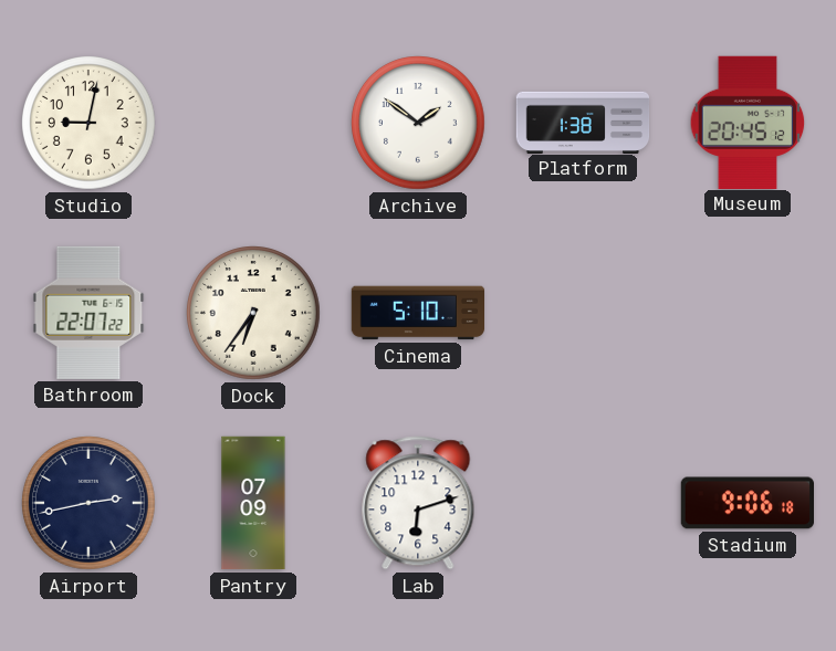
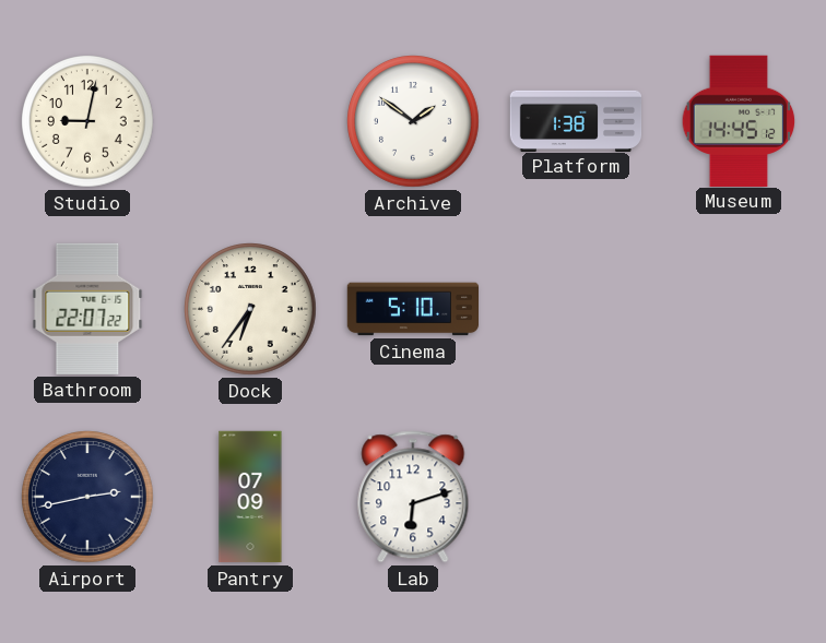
Museum: 20:45 -> 14:45
Stadium: 9:06 -> none
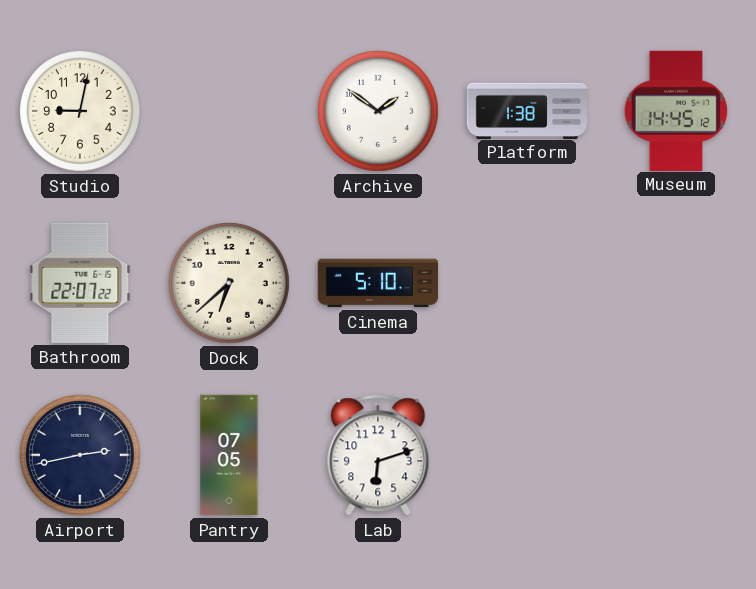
Dock: 6:36 -> 6:38
Pantry: 07:09 -> 07:05
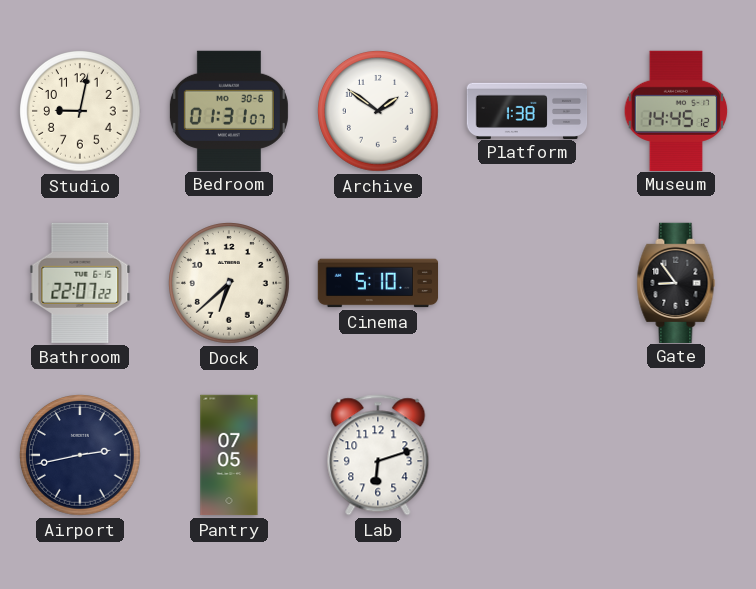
Bedroom: none -> 01:31
Gate: none -> 8:54
